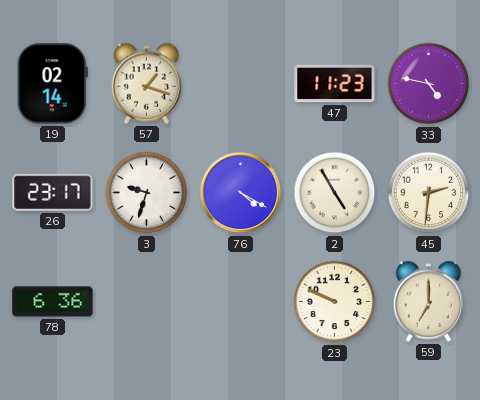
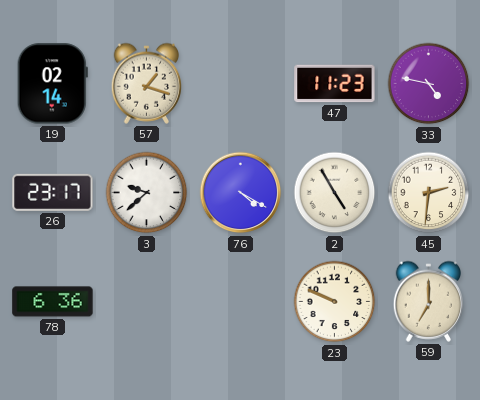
3: 9:33 -> 9:38
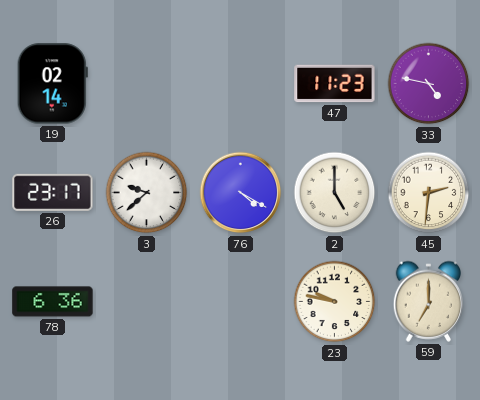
57: 1:18 -> none
2: 4:55 -> 5:00
23: 9:49 -> 9:47
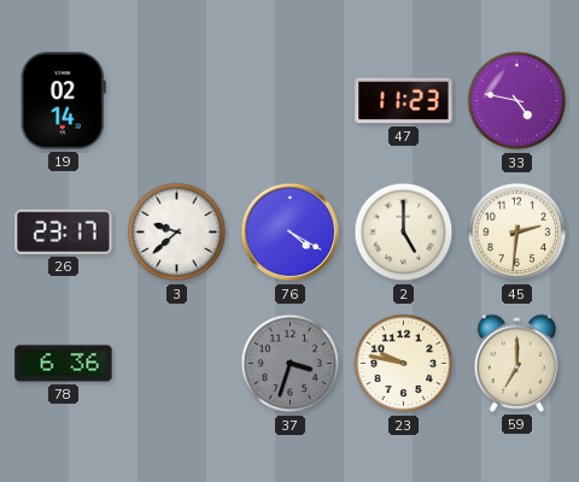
37: none -> 3:33
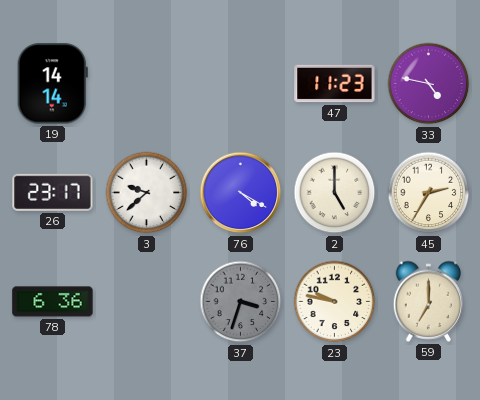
19: 02:14 -> 14:14
45: 2:31 -> 2:35
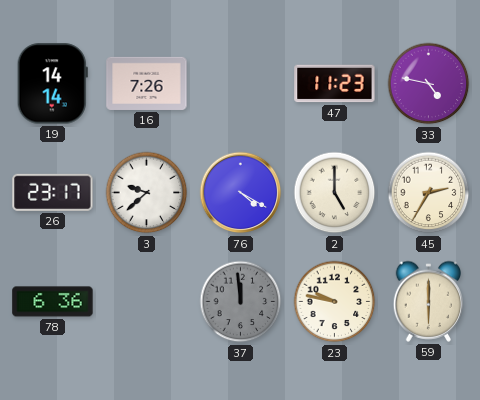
16: none -> 7:26
37: 3:33 -> 11:59
59: 7:00 -> 6:00
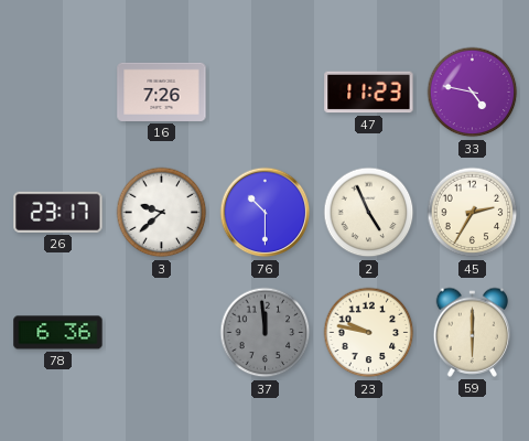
19: 14:14 -> none
76: 4:20 -> 10:30
2: 5:00 -> 4:56
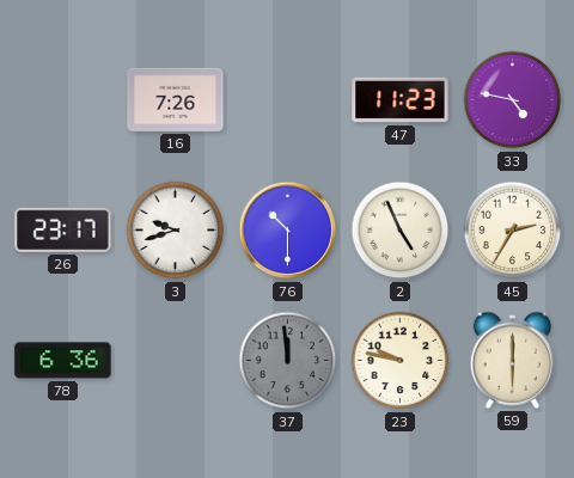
3: 9:38 -> 9:42
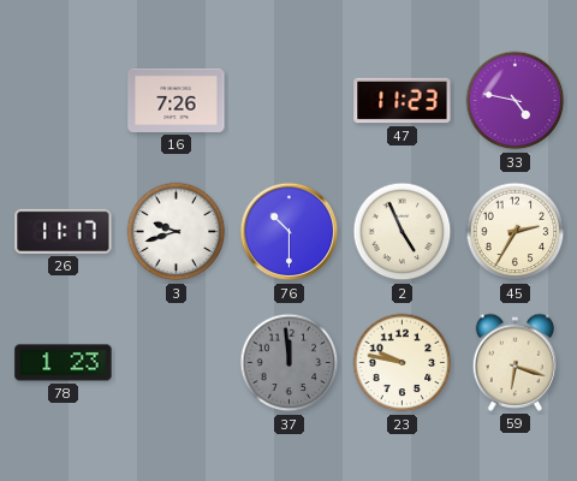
26: 23:17 -> 11:17
78: 6:36 -> 1:23
59: 6:00 -> 6:18
